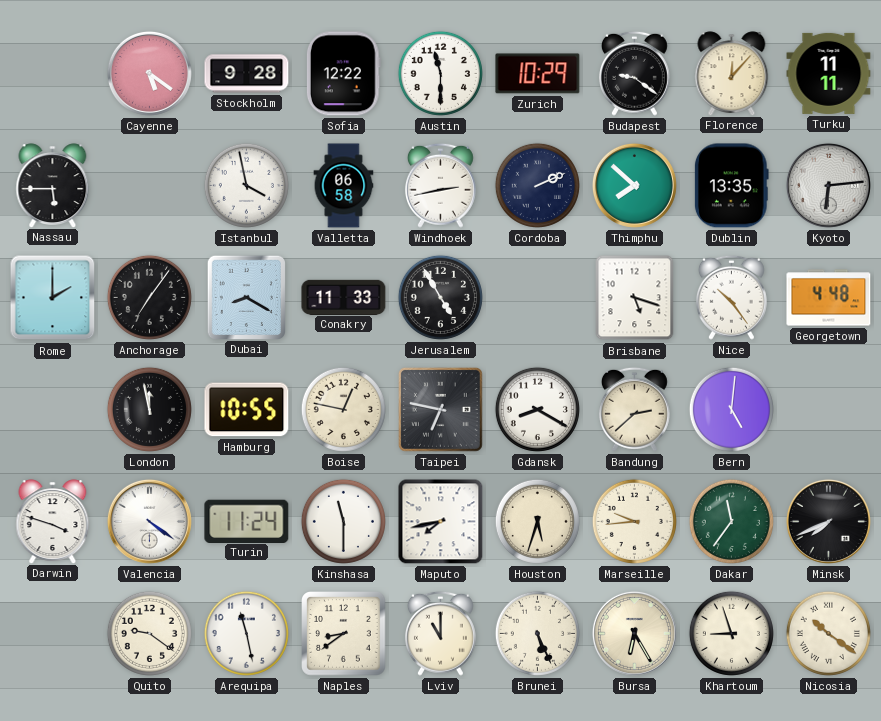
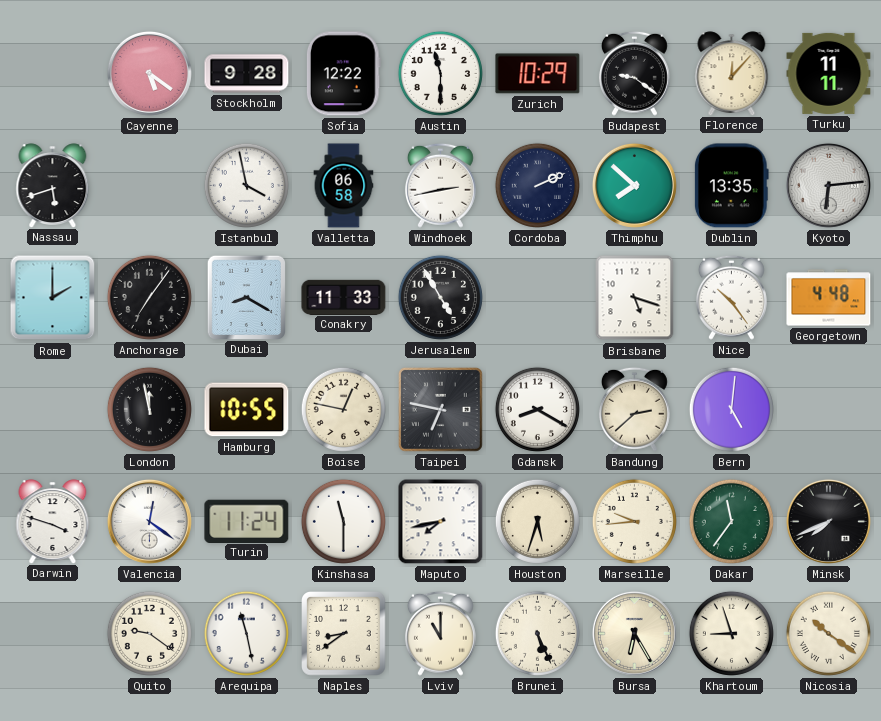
Nassau: 5:45 -> 5:42
Valencia: 4:21 -> 12:21
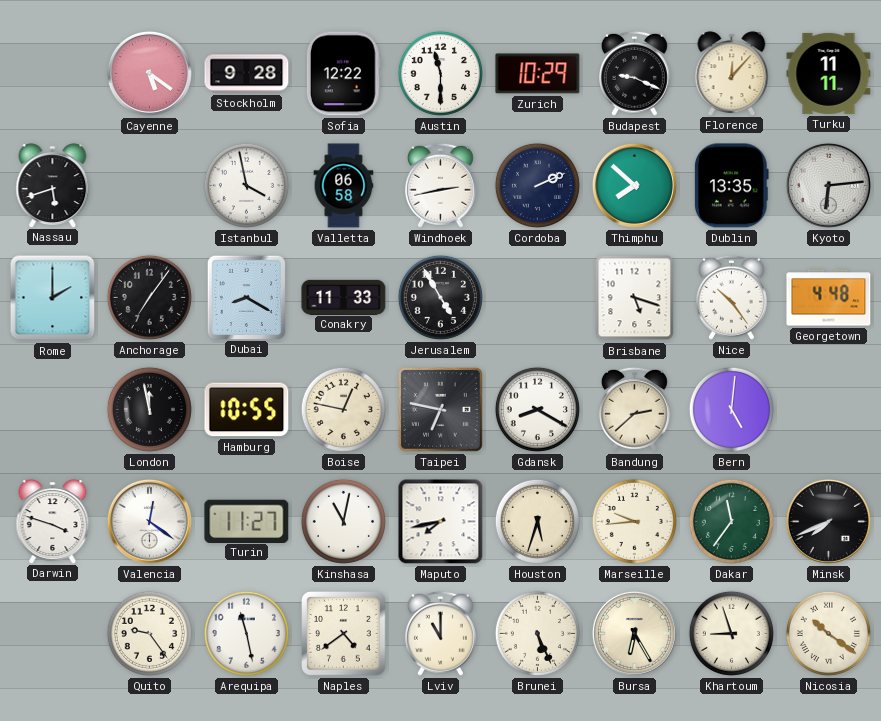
Budapest: 9:21 -> 9:19
Turin: 11:24 -> 11:27
Kinshasa: 11:30 -> 11:02
Quito: 9:21 -> 9:24
Naples: 8:39 -> 4:39
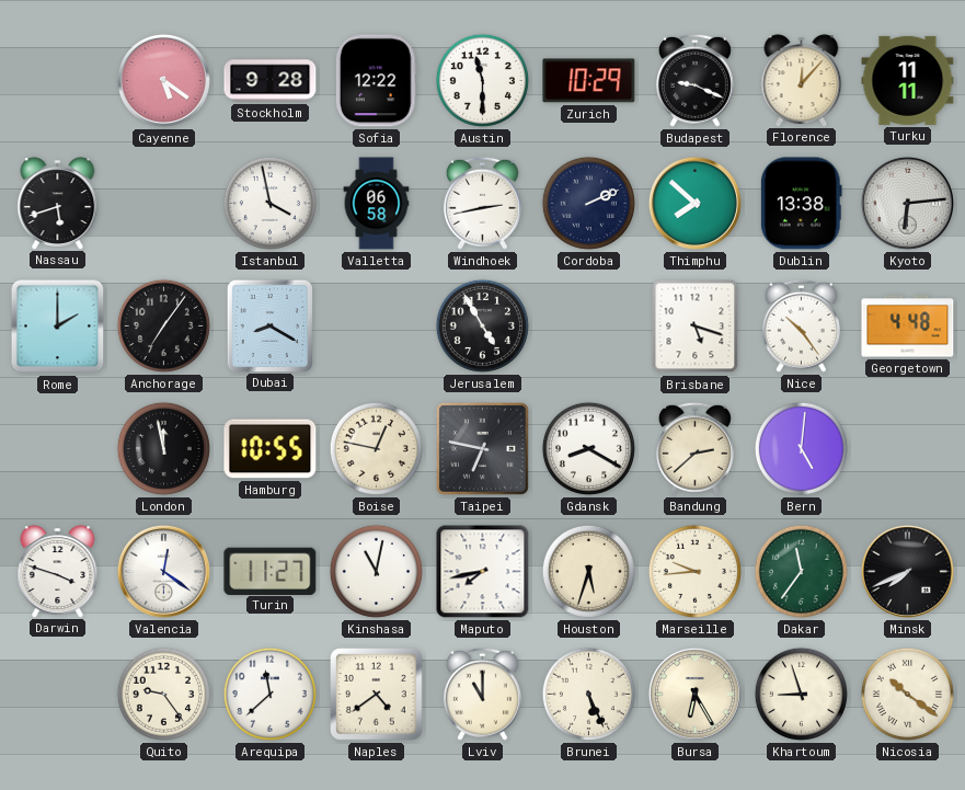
Dublin: 13:35 -> 13:38
Conakry: 11:33 -> none
Arequipa: 11:28 -> 11:38
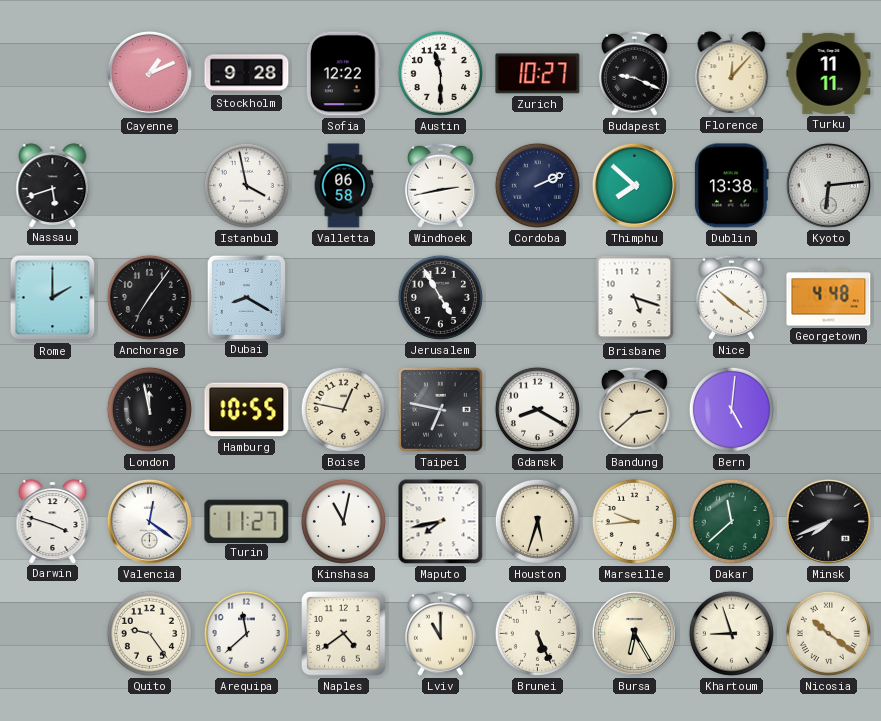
Cayenne: 5:21 -> 1:11
Zurich: 10:29 -> 10:27
Nice: 10:24 -> 10:21
Dakar: 11:36 -> 11:38
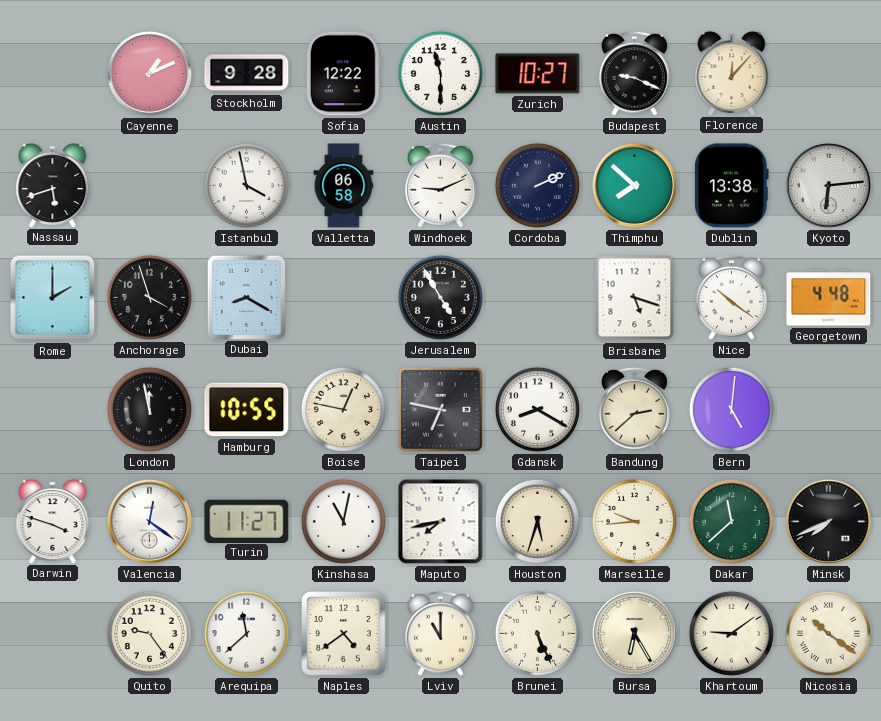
Turku: 11:11 -> none
Windhoek: 2:43 -> 9:11
Anchorage: 7:06 -> 3:57
Khartoum: 8:57 -> 9:09
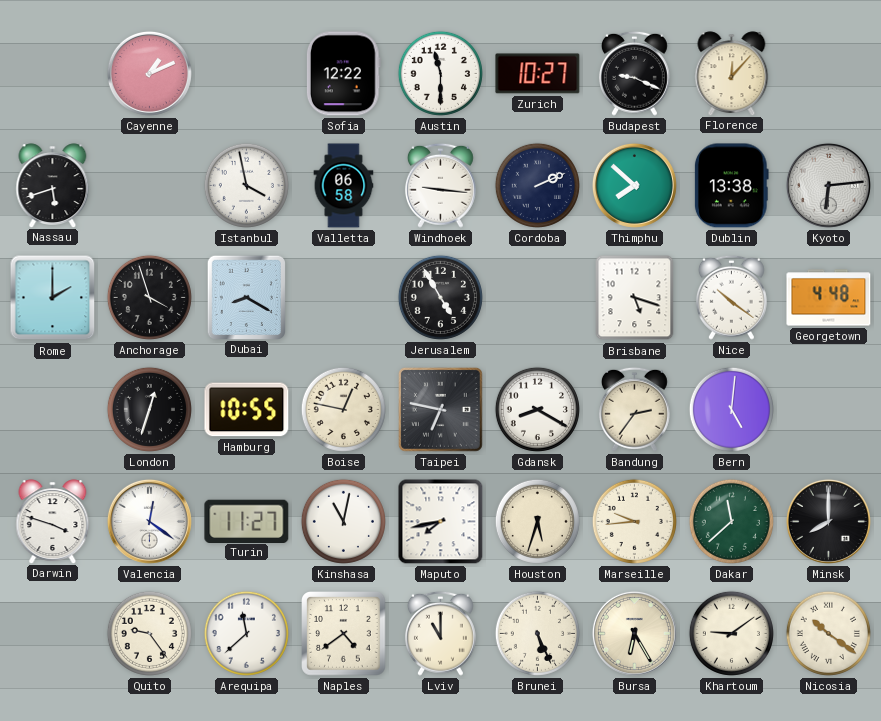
Stockholm: 9:28 -> none
Windhoek: 9:11 -> 9:16
London: 11:58 -> 12:33
Bandung: 2:38 -> 2:36
Minsk: 7:41 -> 8:00
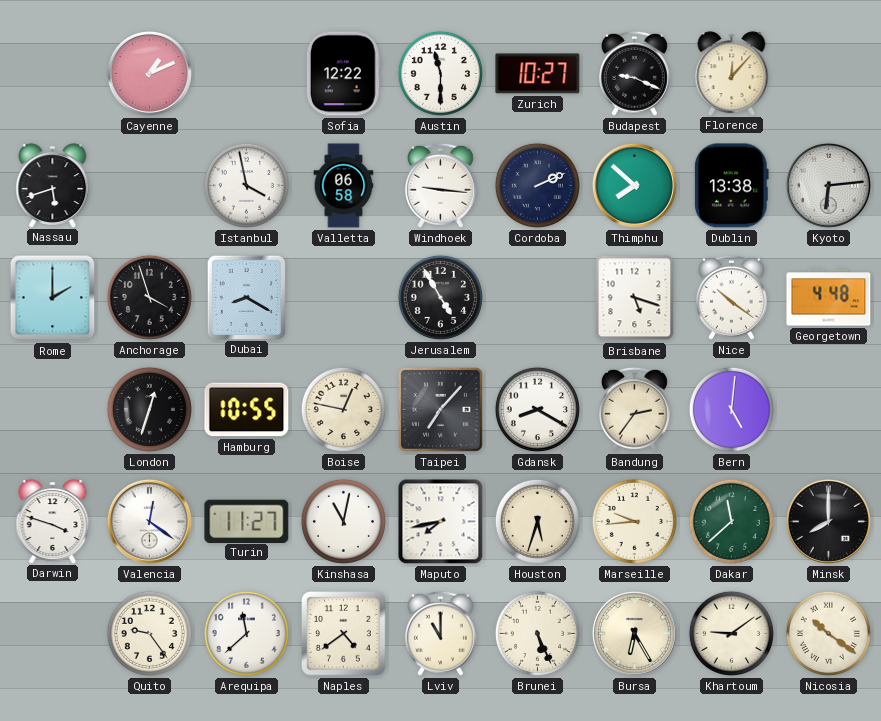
Taipei: 6:47 -> 7:07
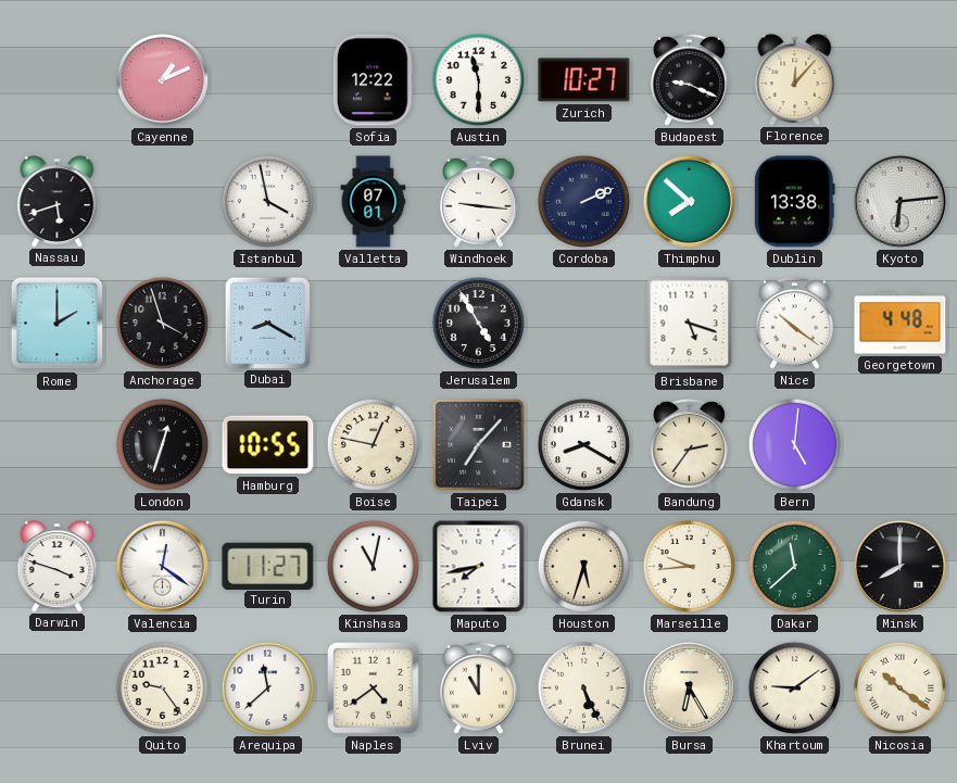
Valletta: 06:58 -> 07:01
